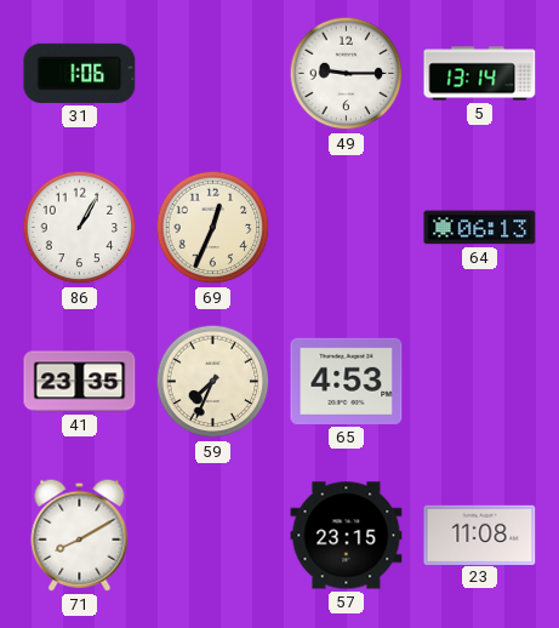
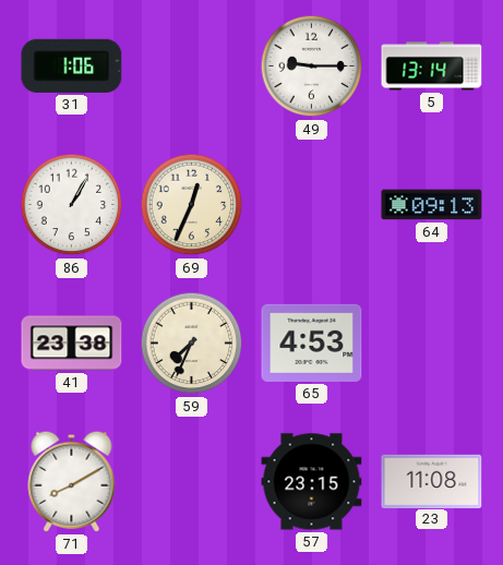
64: 06:13 -> 09:13
41: 23:35 -> 23:38
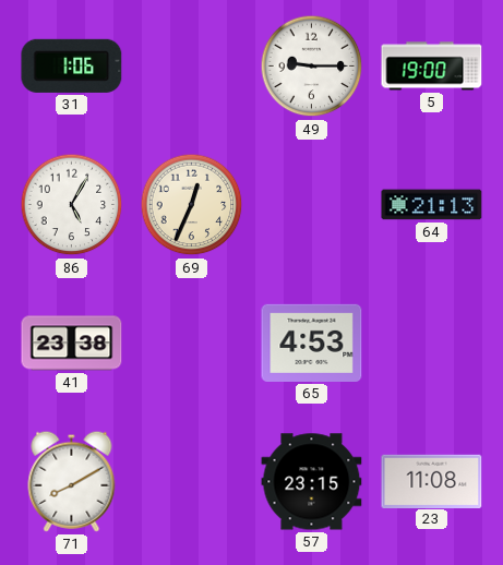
5: 13:14 -> 19:00
86: 1:05 -> 5:05
64: 09:13 -> 21:13
59: 7:34 -> none
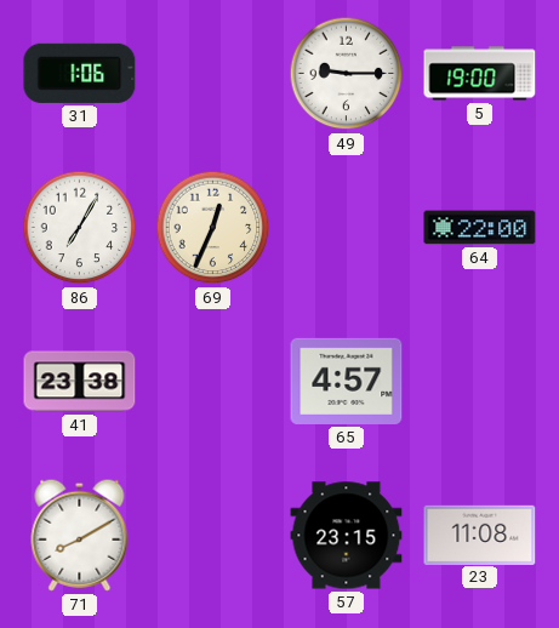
86: 5:05 -> 7:05
64: 21:13 -> 22:00
65: 4:53 -> 4:57
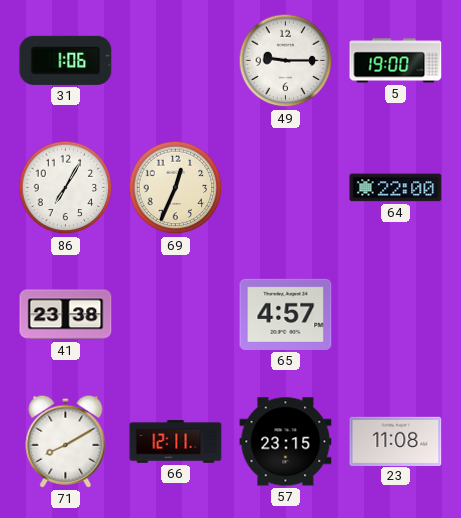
66: none -> 12:11
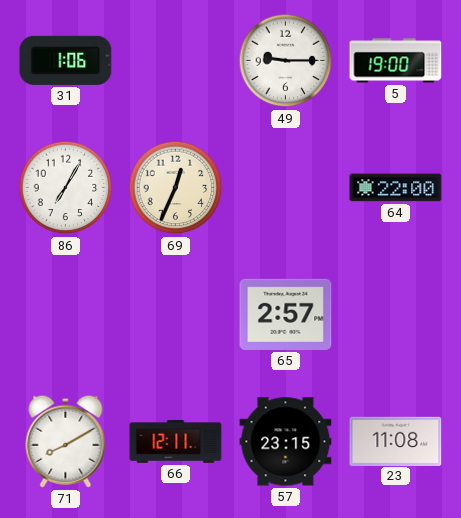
41: 23:38 -> none
65: 4:57 -> 2:57
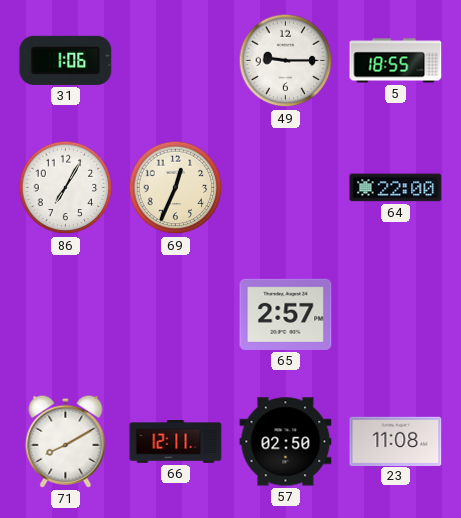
5: 19:00 -> 18:55
57: 23:15 -> 02:50
